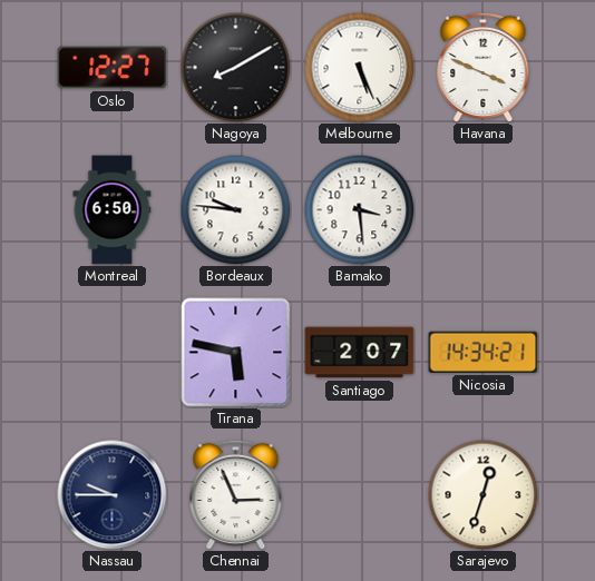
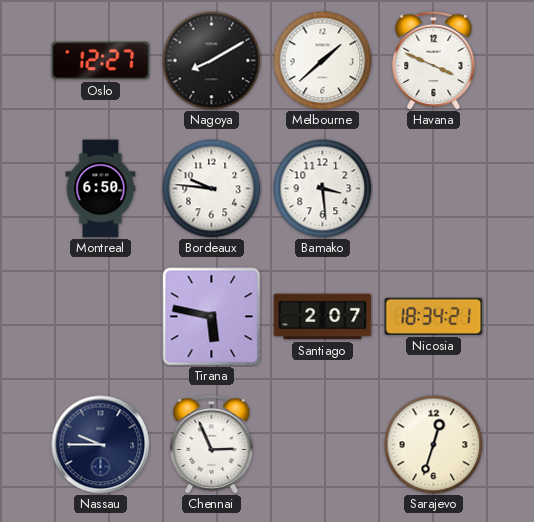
Melbourne: 5:26 -> 1:38
Nicosia: 14:34 -> 18:34
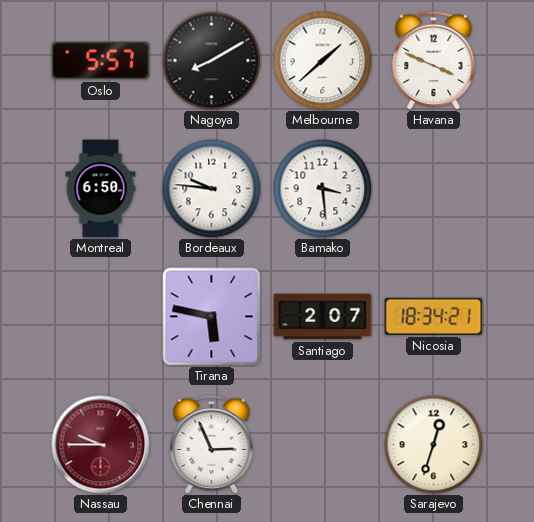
Oslo: 12:27 -> 5:57
Nassau dial: navy -> burgundy
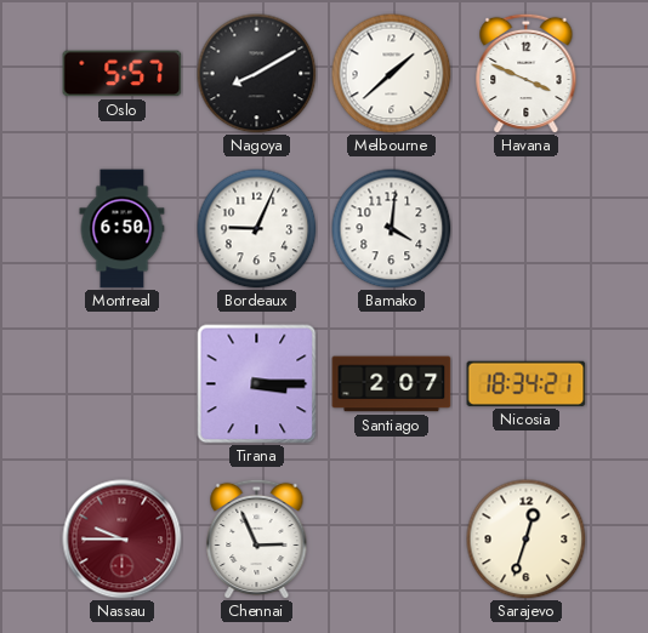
Bordeaux: 9:46 -> 9:04
Bamako: 3:29 -> 4:01
Tirana: 5:47 -> 3:15
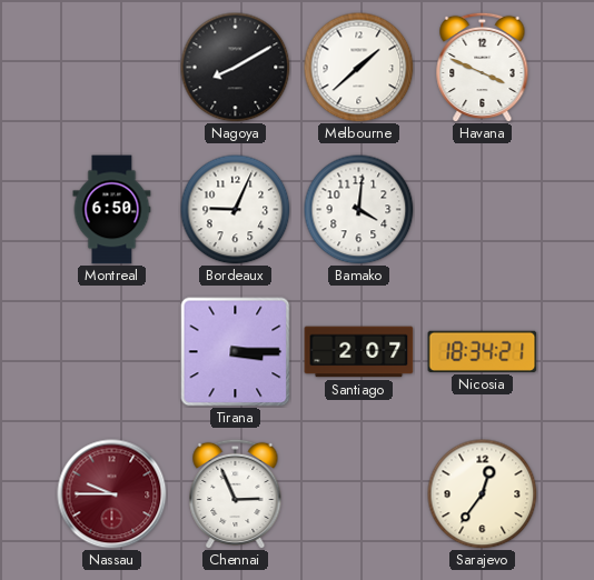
Oslo: 5:57 -> none
Sarajevo: 12:33 -> 12:36
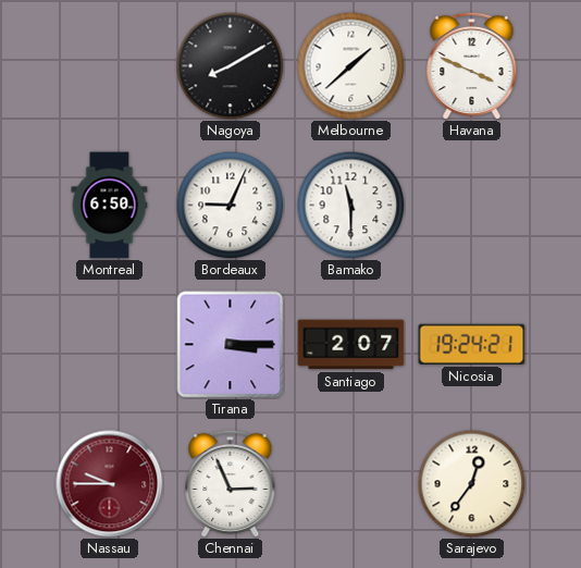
Bamako: 4:01 -> 11:30
Nicosia: 18:34 -> 19:24
